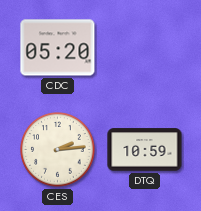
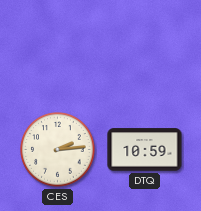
CDC: 05:20 -> none
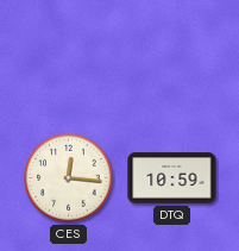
CES: 2:14 -> 12:16
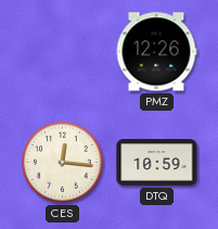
PMZ: none -> 12:26
